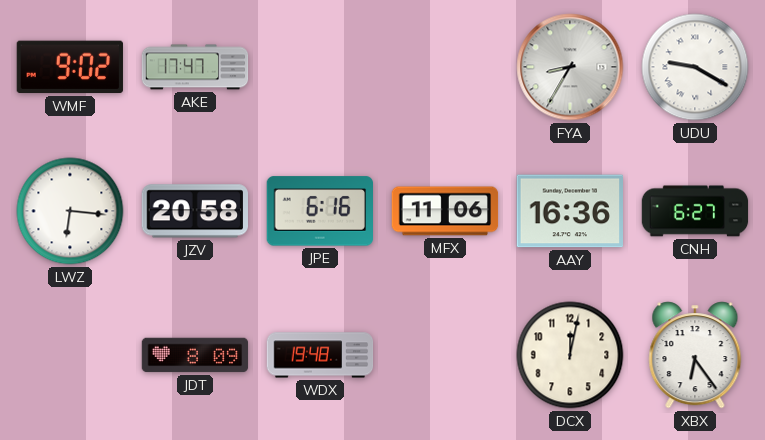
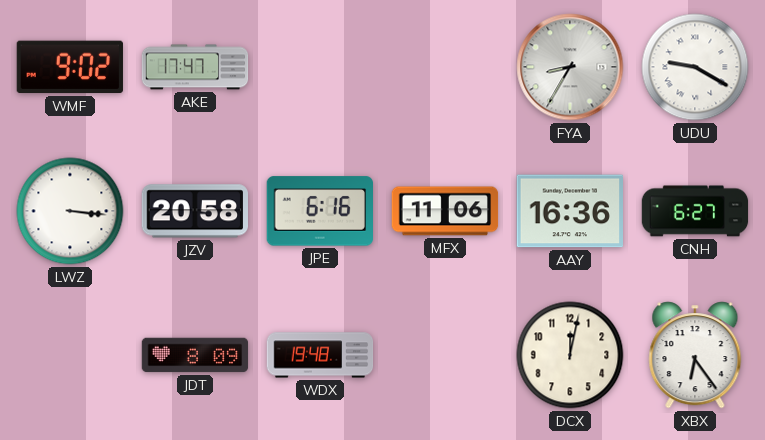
LWZ: 6:16 -> 3:16
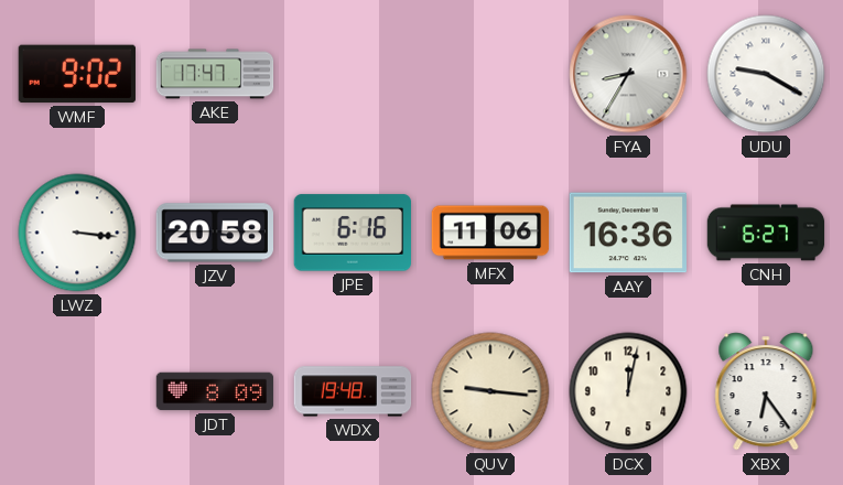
QUV: none -> 9:16
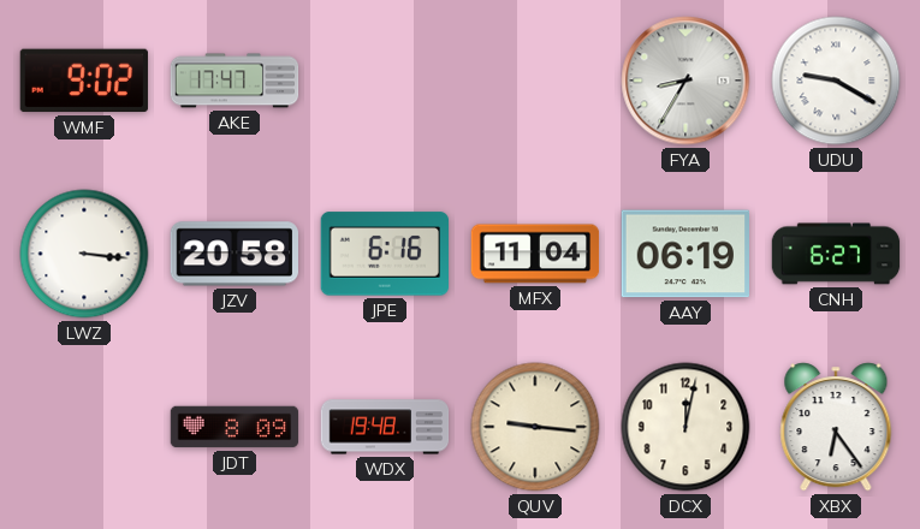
MFX: 11:06 -> 11:04
AAY: 16:36 -> 06:19
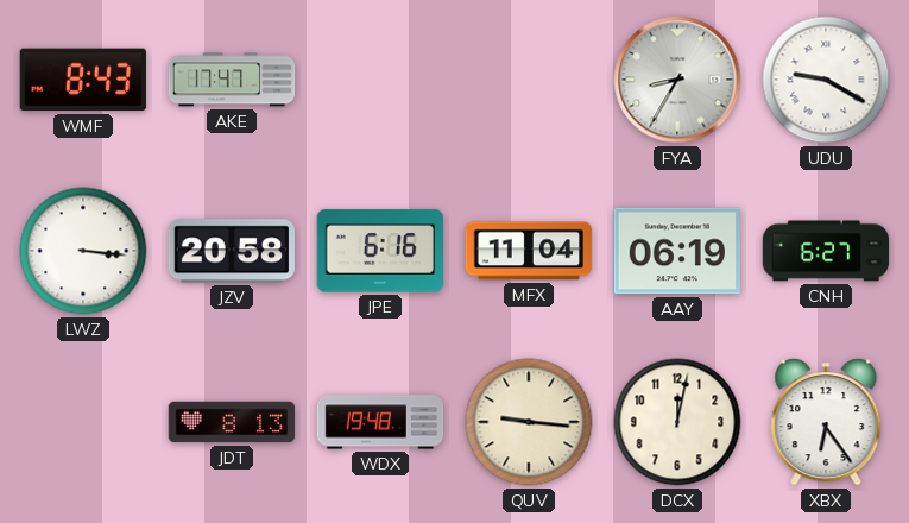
WMF: 9:02 -> 8:43
JDT: 8:09 -> 8:13
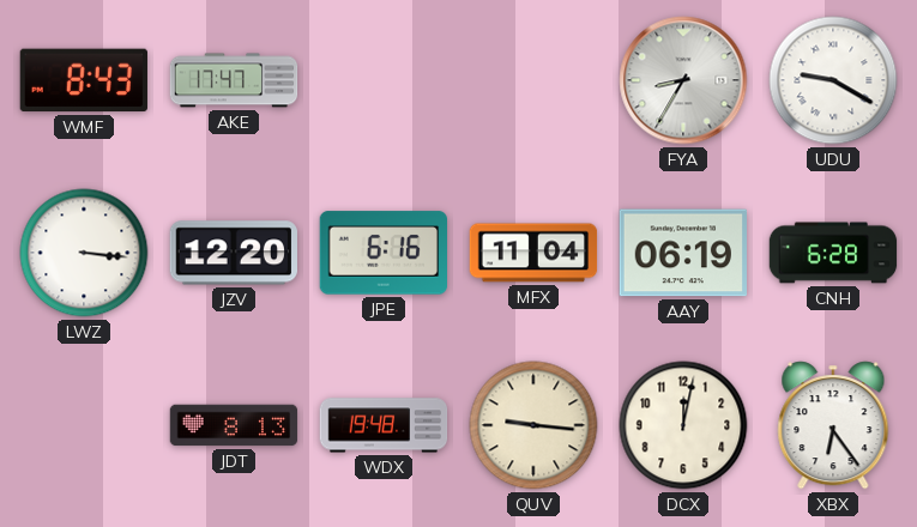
JZV: 20:58 -> 12:20
CNH: 6:27 -> 6:28
